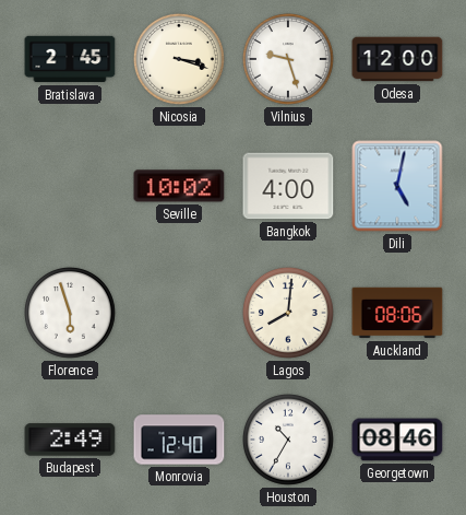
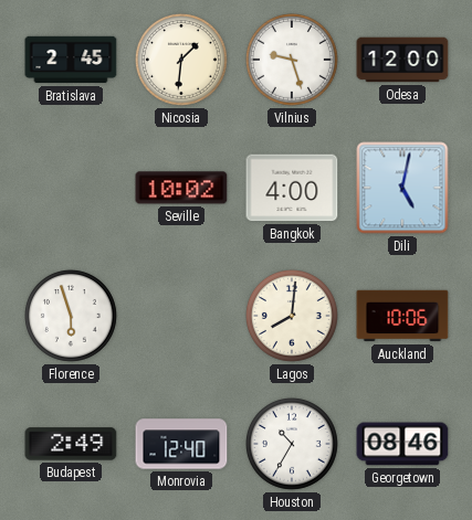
Nicosia: 3:18 -> 1:31
Auckland: 08:06 -> 10:06
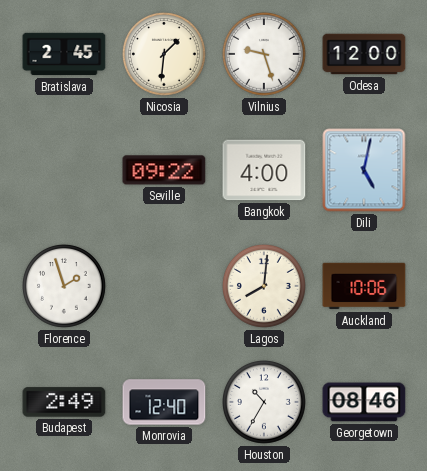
Seville: 10:02 -> 09:22
Florence: 5:57 -> 1:57
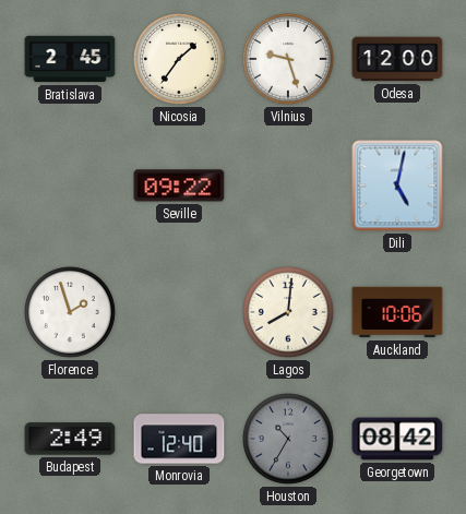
Nicosia: 1:31 -> 1:36
Bangkok: 4:00 -> none
Houston dial: white -> grey
Georgetown: 08:46 -> 08:42
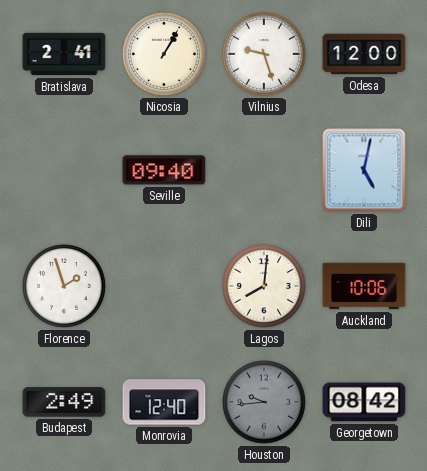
Bratislava: 2:45 -> 2:41
Nicosia: 1:36 -> 1:05
Seville: 09:22 -> 09:40
Houston: 10:35 -> 9:44
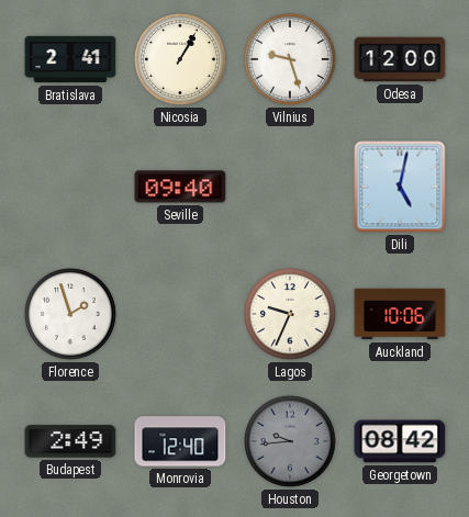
Lagos: 8:01 -> 9:34
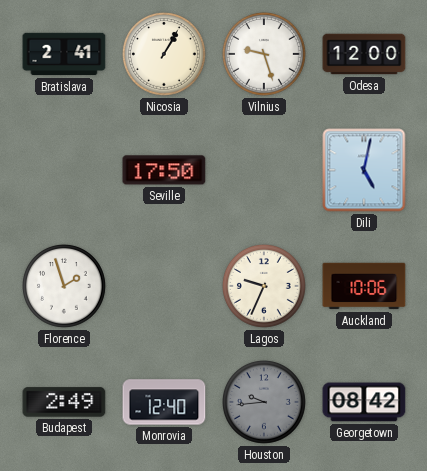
Seville: 09:40 -> 17:50
